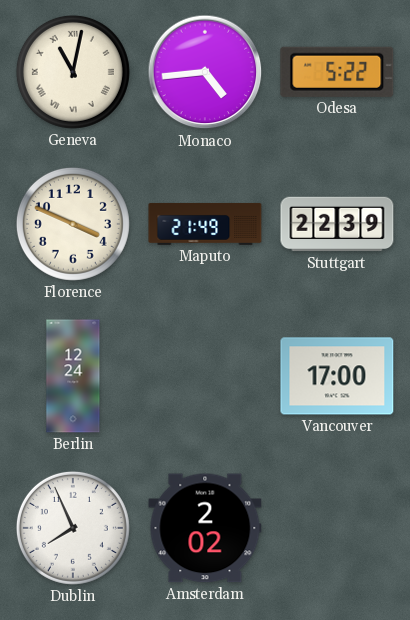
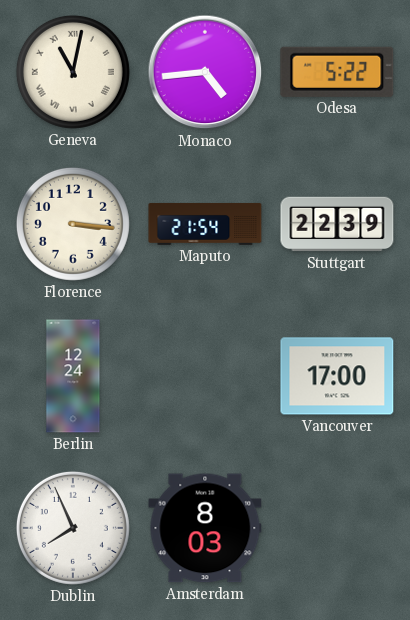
Florence: 3:49 -> 3:16
Maputo: 21:49 -> 21:54
Amsterdam: 2:02 -> 8:03
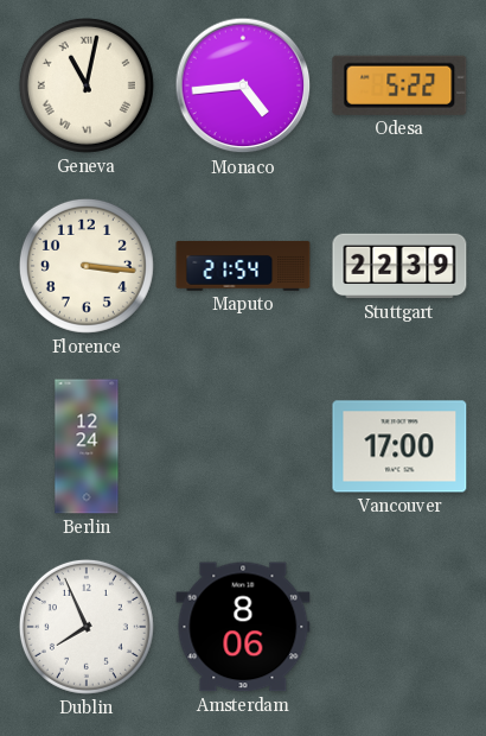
Amsterdam: 8:03 -> 8:06
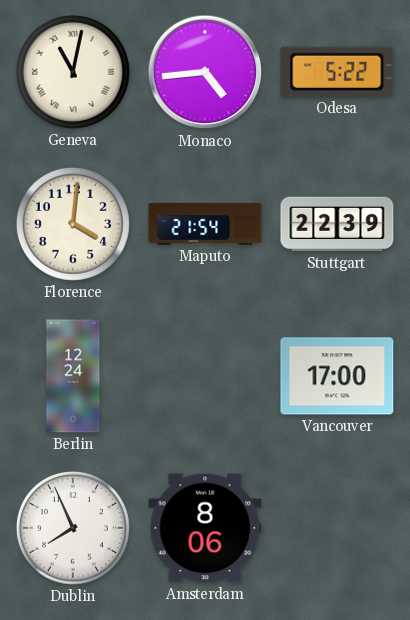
Florence: 3:16 -> 4:01
